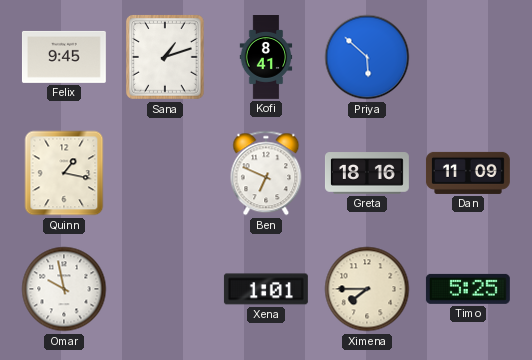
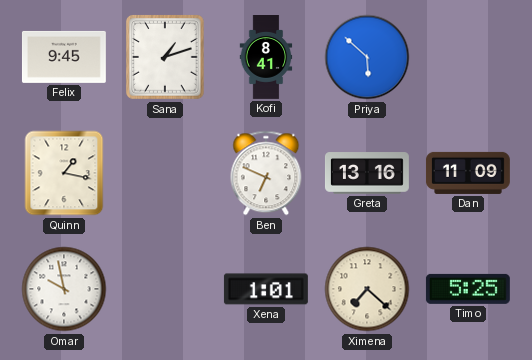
Greta: 18:16 -> 13:16
Ximena: 7:45 -> 7:22
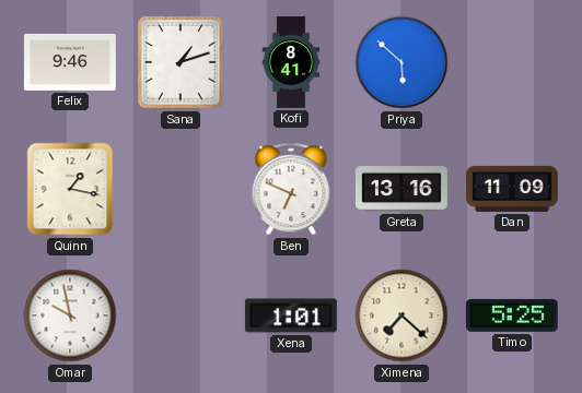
Felix: 9:45 -> 9:46
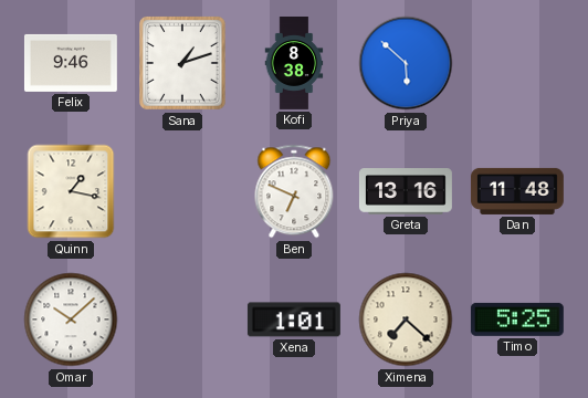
Kofi: 8:41 -> 8:38
Dan: 11:09 -> 11:48
Omar: 9:58 -> 10:08
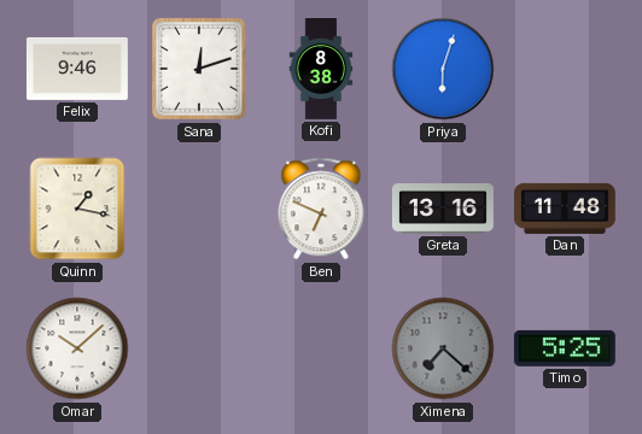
Sana: 1:12 -> 12:12
Priya: 5:52 -> 6:03
Xena: 1:01 -> none
Ximena dial: cream -> grey
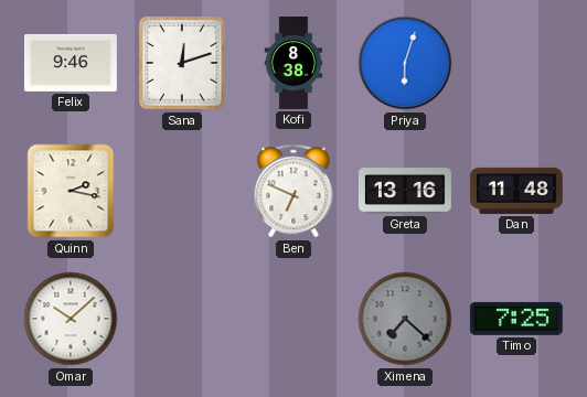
Quinn: 1:17 -> 2:17
Timo: 5:25 -> 7:25
